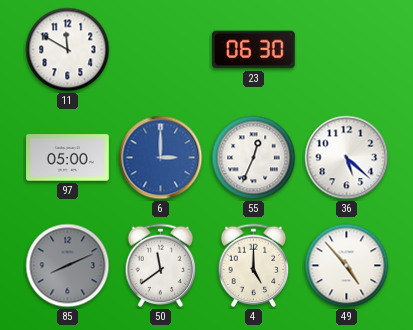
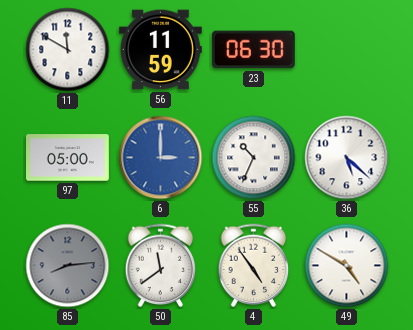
56: none -> 11:59
55: 12:34 -> 10:34
85: 8:11 -> 8:14
4: 5:00 -> 4:54
49: 4:53 -> 4:50
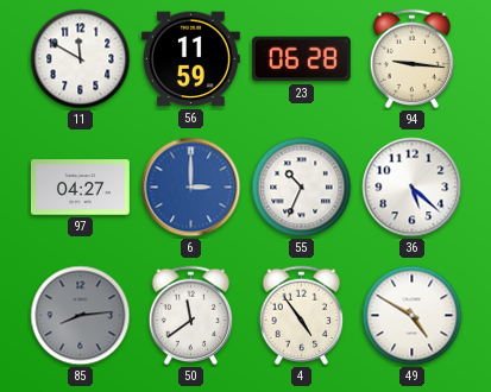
23: 06:30 -> 06:28
94: none -> 9:16
97: 05:00 -> 04:27
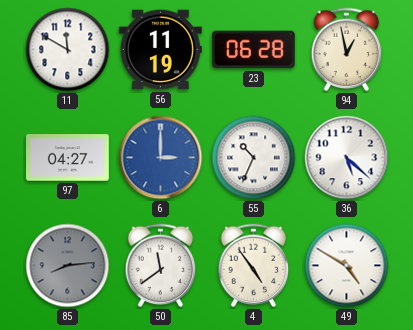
56: 11:59 -> 11:19
94: 9:16 -> 12:58
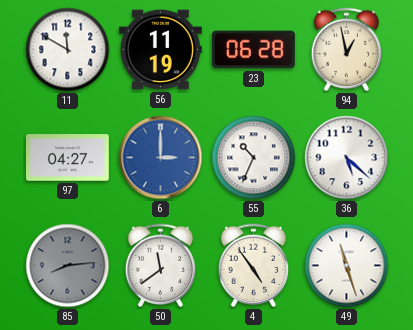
49: 4:50 -> 11:27
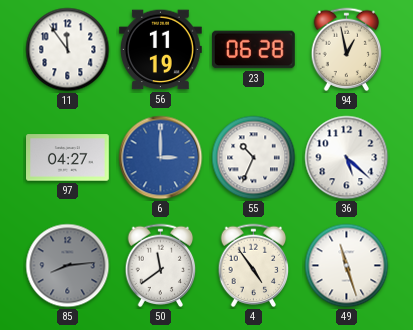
11: 11:50 -> 11:54
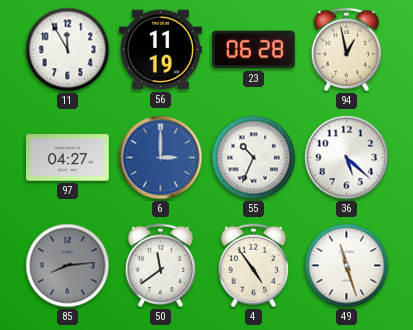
11: 11:54 -> 11:55
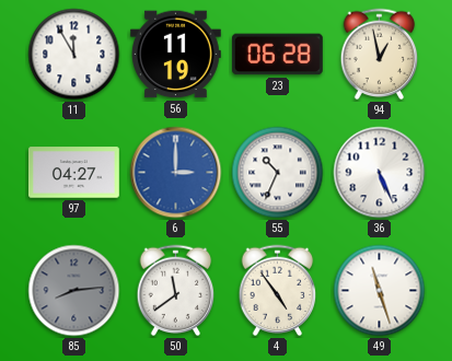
36: 5:22 -> 5:26
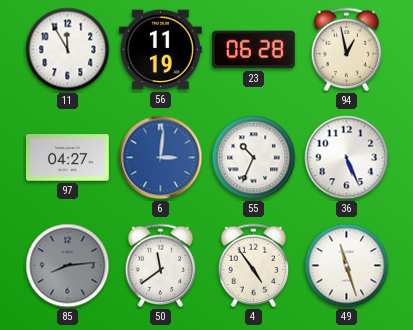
6: 3:00 -> 3:01
